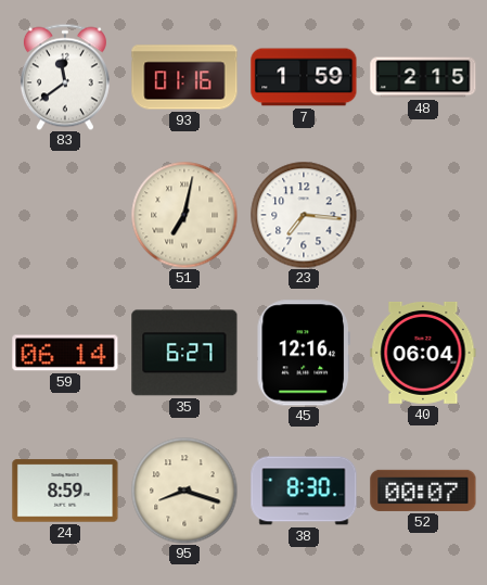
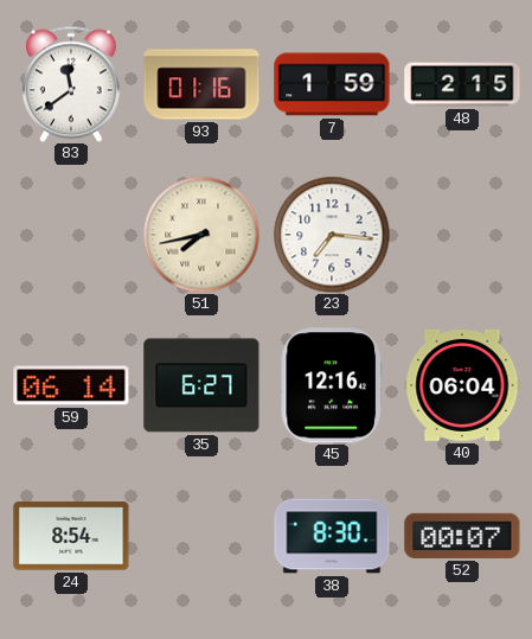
51: 7:02 -> 7:43
24: 8:59 -> 8:54
95: 8:18 -> none
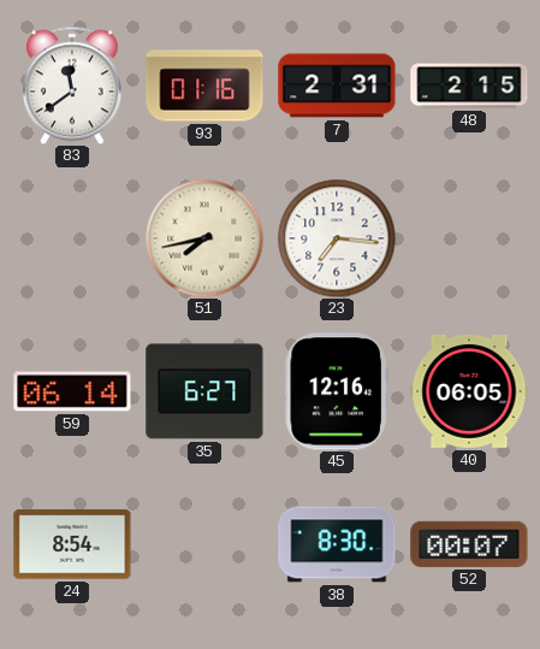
7: 1:59 -> 2:31
40: 06:04 -> 06:05
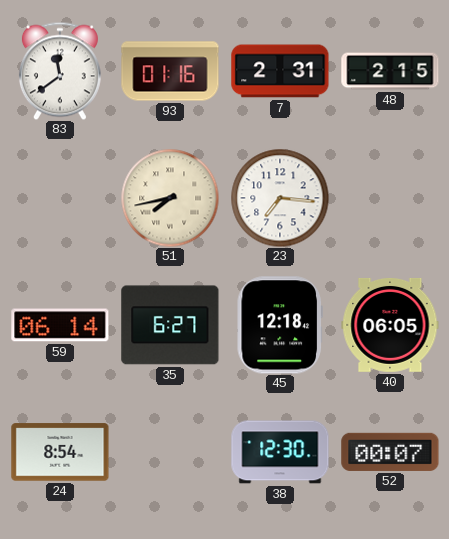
45: 12:16 -> 12:18
38: 8:30 -> 12:30
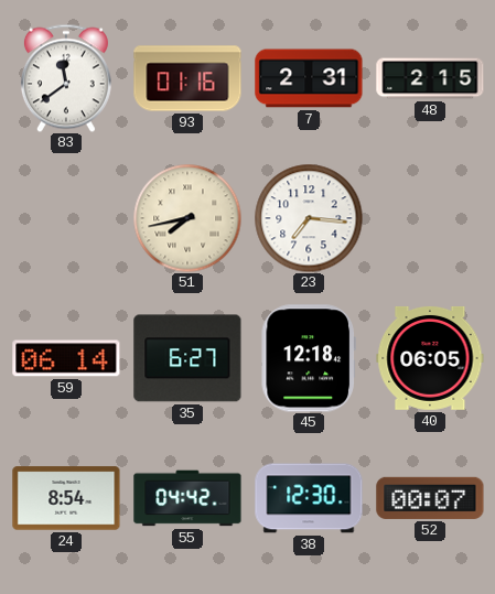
55: none -> 04:42
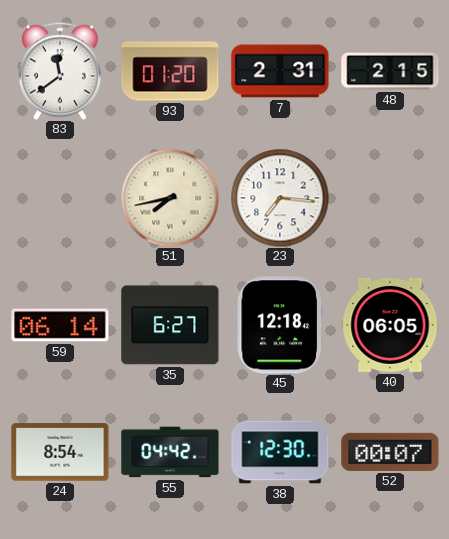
93: 01:16 -> 01:20
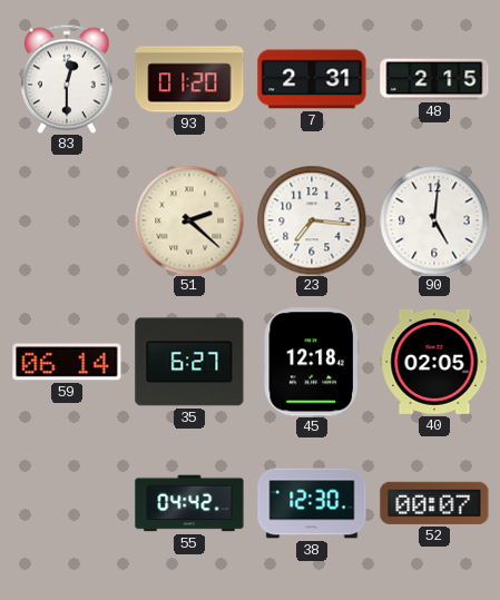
83: 11:39 -> 12:30
51: 7:43 -> 2:22
90: none -> 5:01
40: 06:05 -> 02:05
24: 8:54 -> none
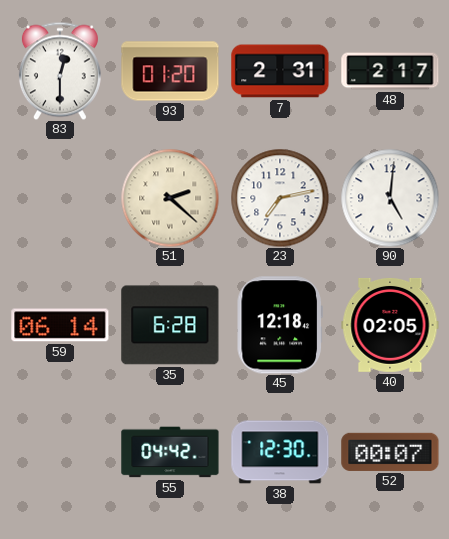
48: 2:15 -> 2:17
23: 7:16 -> 7:13
35: 6:27 -> 6:28
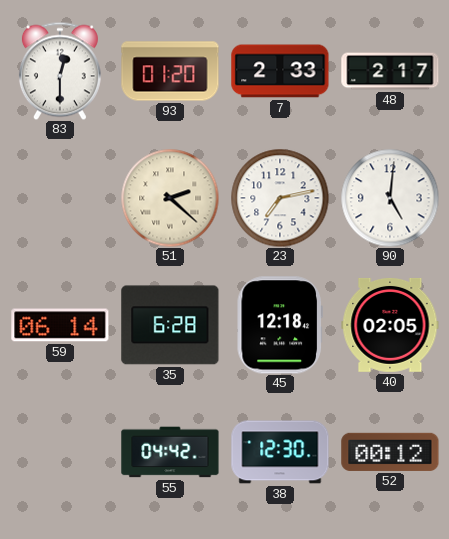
7: 2:31 -> 2:33
52: 00:07 -> 00:12
